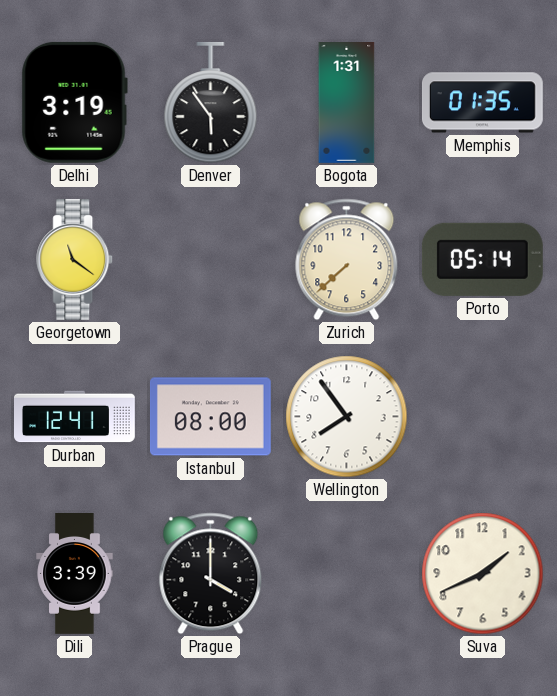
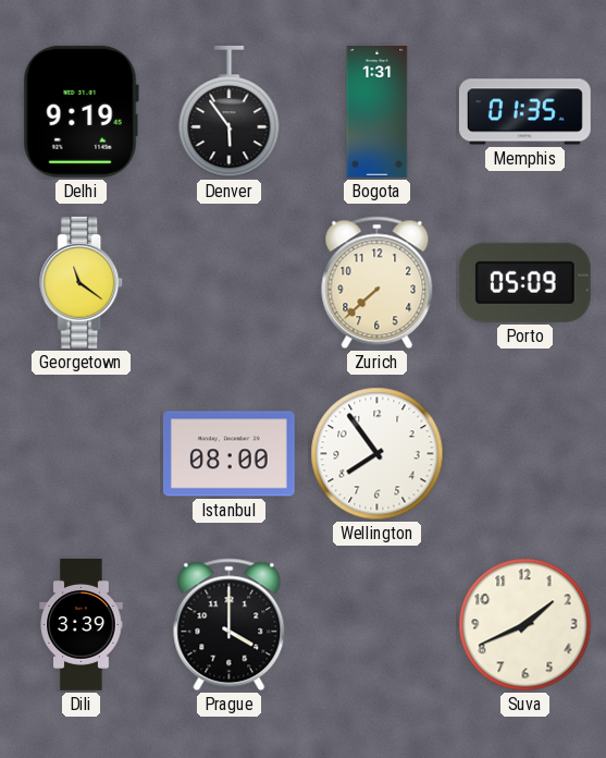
Delhi: 3:19 -> 9:19
Porto: 05:14 -> 05:09
Durban: 12:41 -> none
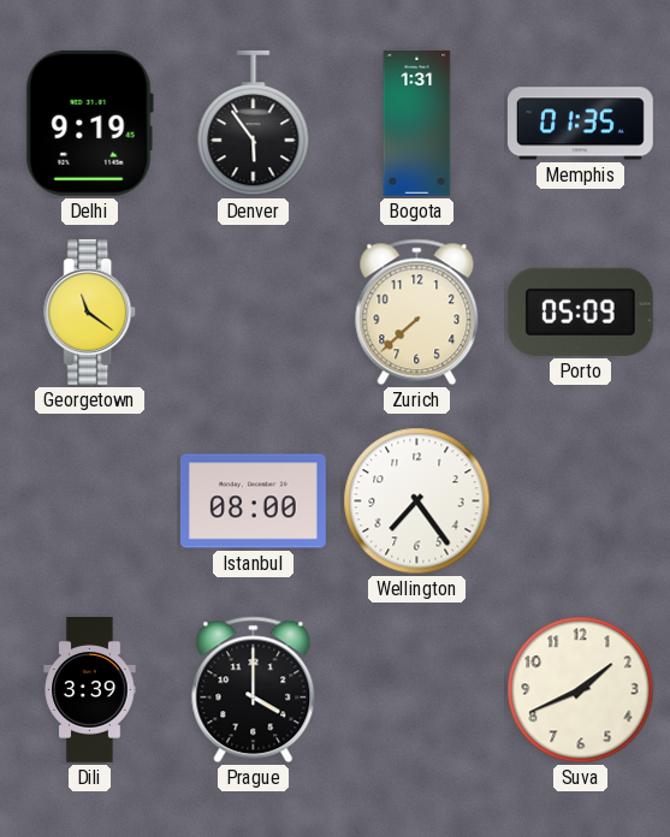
Wellington: 7:54 -> 7:24
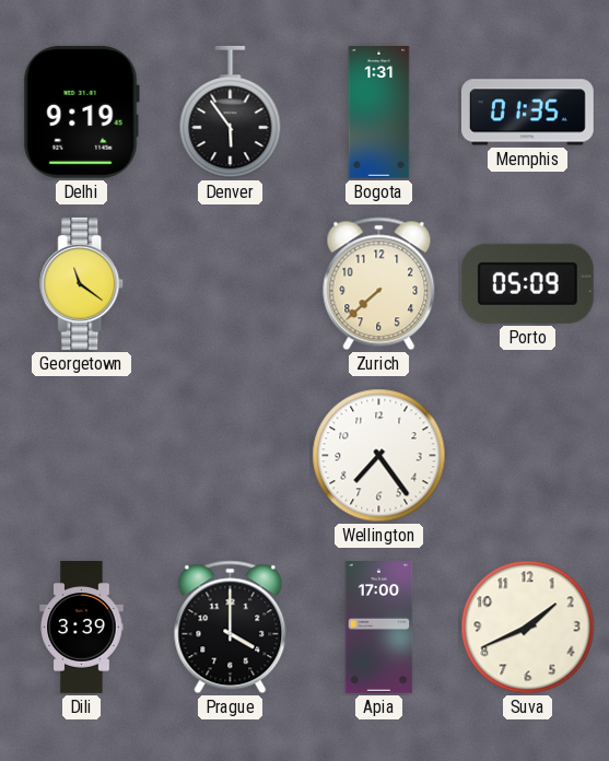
Istanbul: 08:00 -> none
Apia: none -> 17:00
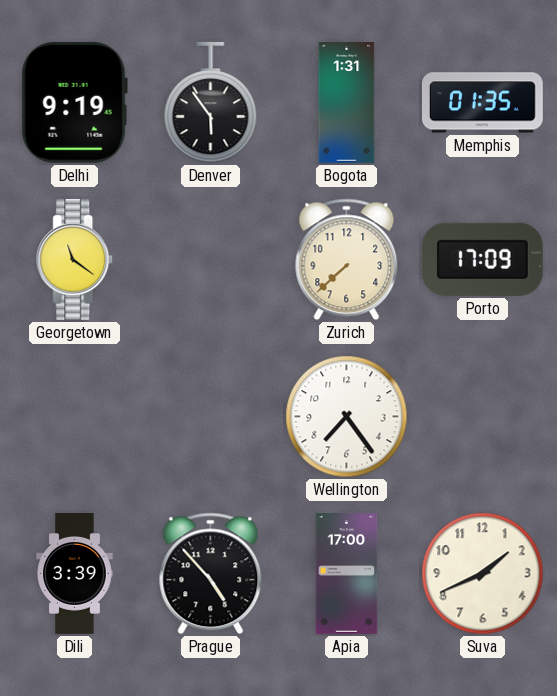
Porto: 05:09 -> 17:09
Prague: 4:00 -> 4:53
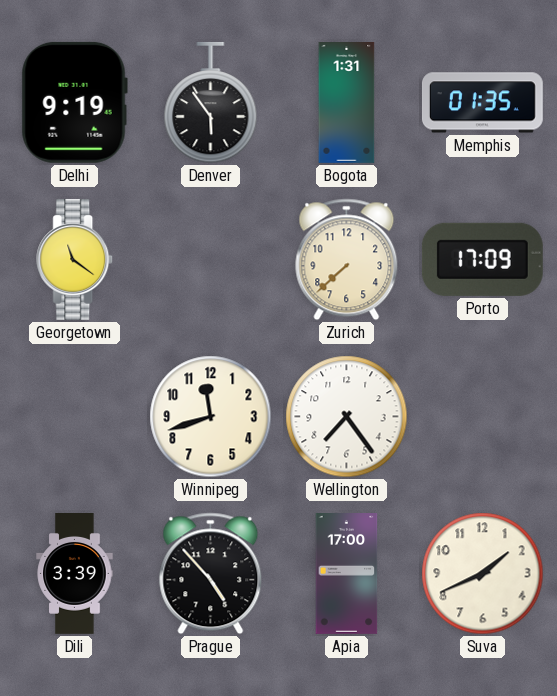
Winnipeg: none -> 11:42
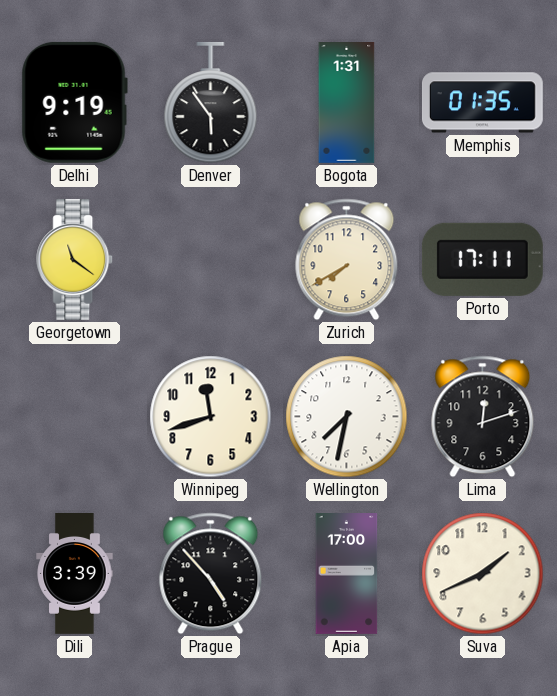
Zurich: 7:38 -> 7:40
Porto: 17:09 -> 17:11
Wellington: 7:24 -> 7:32
Lima: none -> 12:12
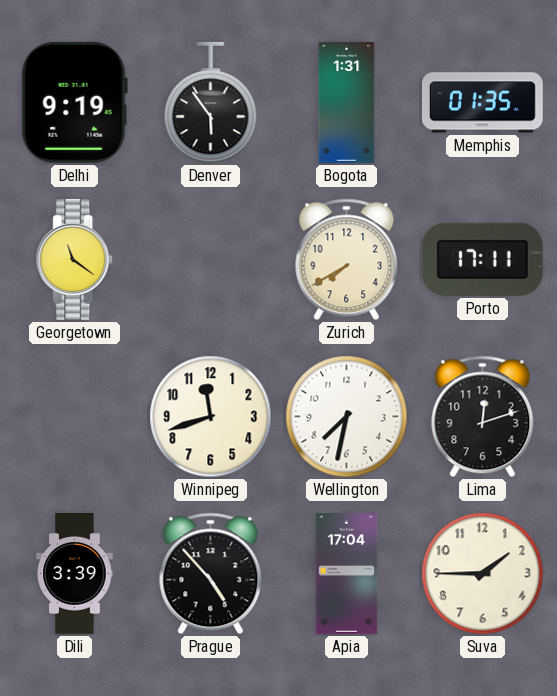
Apia: 17:00 -> 17:04
Suva: 1:41 -> 1:45
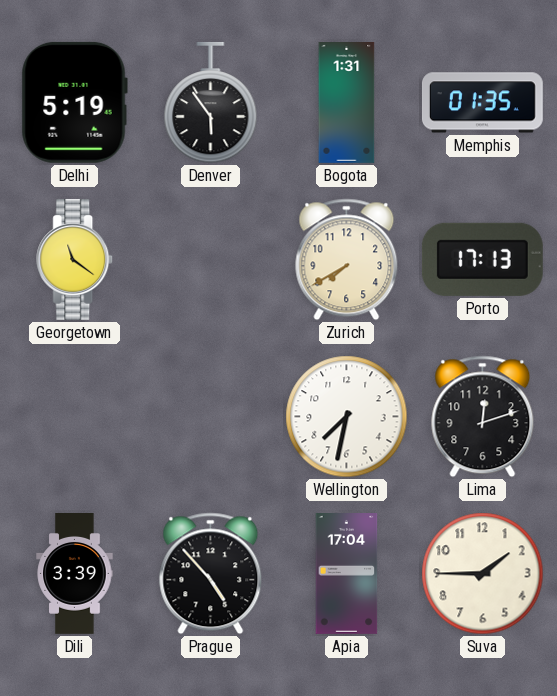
Delhi: 9:19 -> 5:19
Porto: 17:11 -> 17:13
Winnipeg: 11:42 -> none
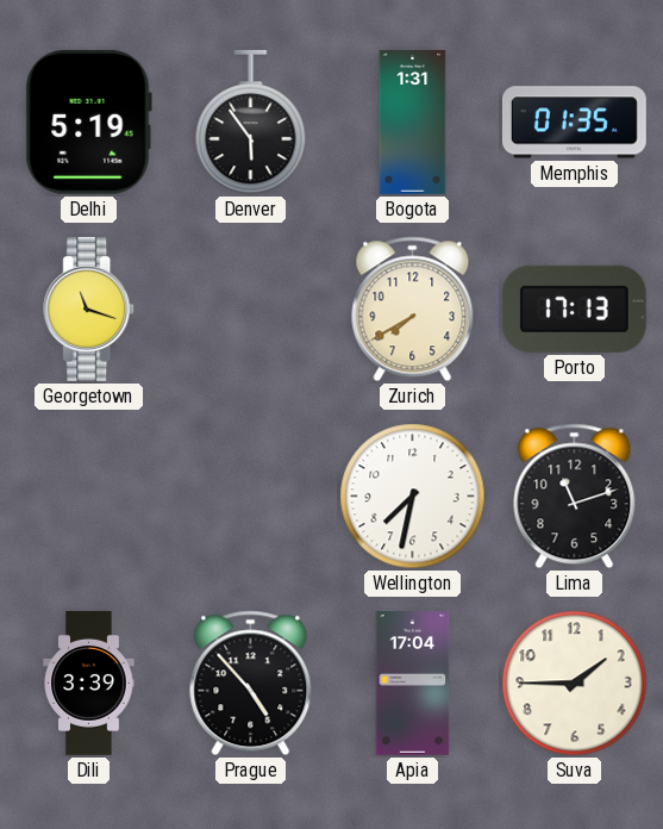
Georgetown: 11:21 -> 11:18
Lima: 12:12 -> 11:12
